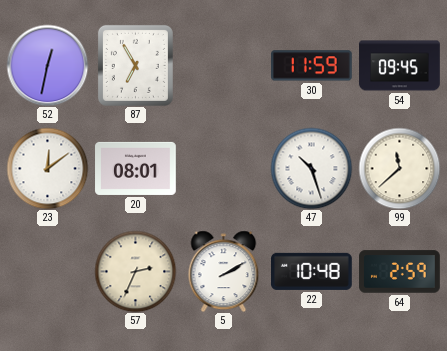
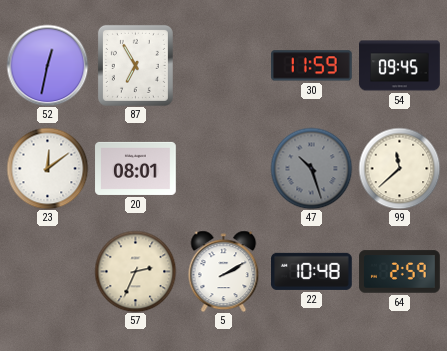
47 dial: white -> grey
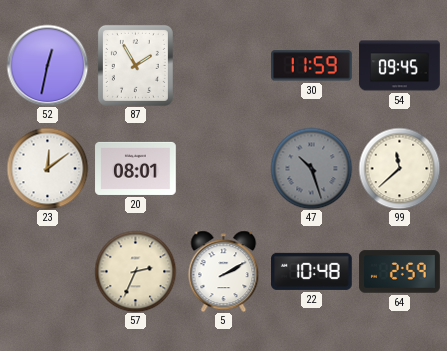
87: 6:55 -> 1:55
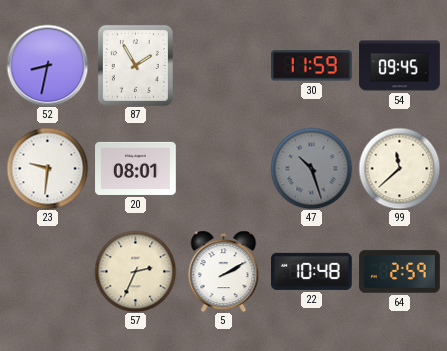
52: 12:32 -> 8:32
23: 12:09 -> 9:31
